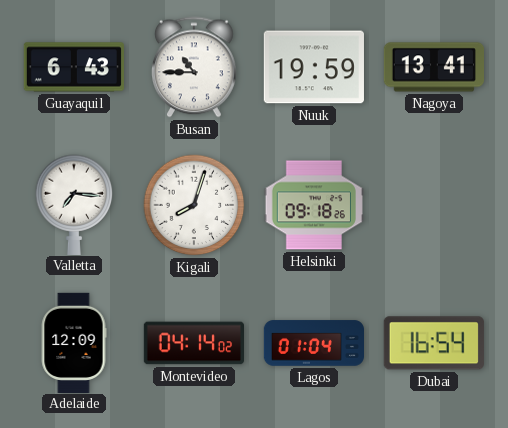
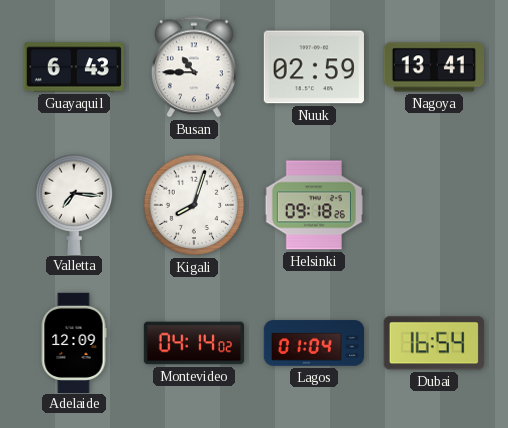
Nuuk: 19:59 -> 02:59
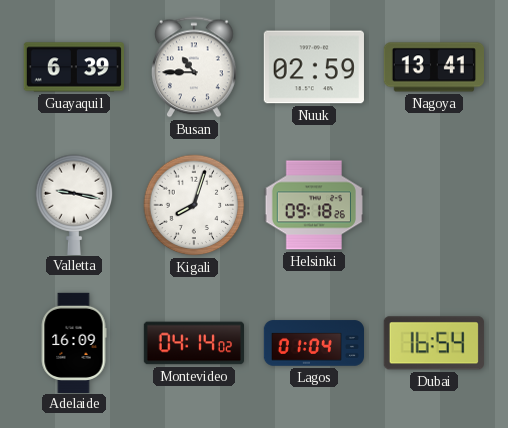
Guayaquil: 6:43 -> 6:39
Valletta: 7:16 -> 9:17
Adelaide: 12:09 -> 16:09
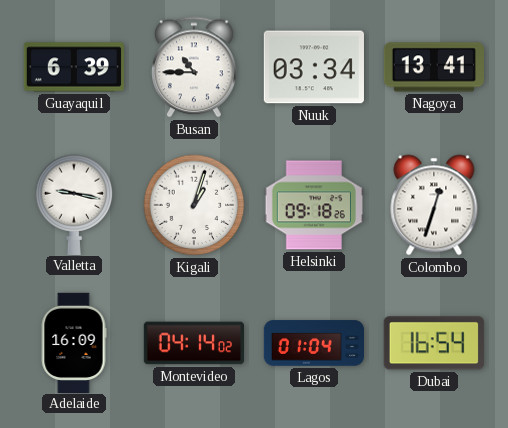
Nuuk: 02:59 -> 03:34
Kigali: 8:03 -> 1:03
Colombo: none -> 12:33
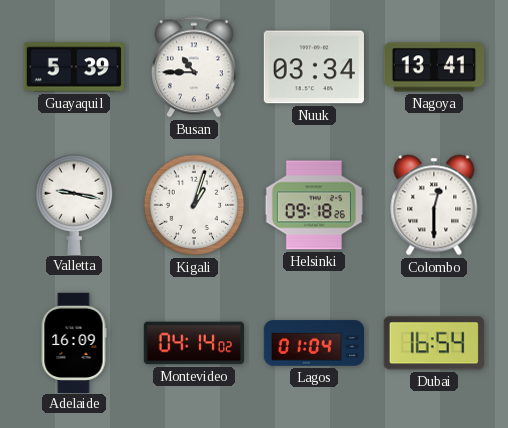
Guayaquil: 6:39 -> 5:39
Colombo: 12:33 -> 12:30
